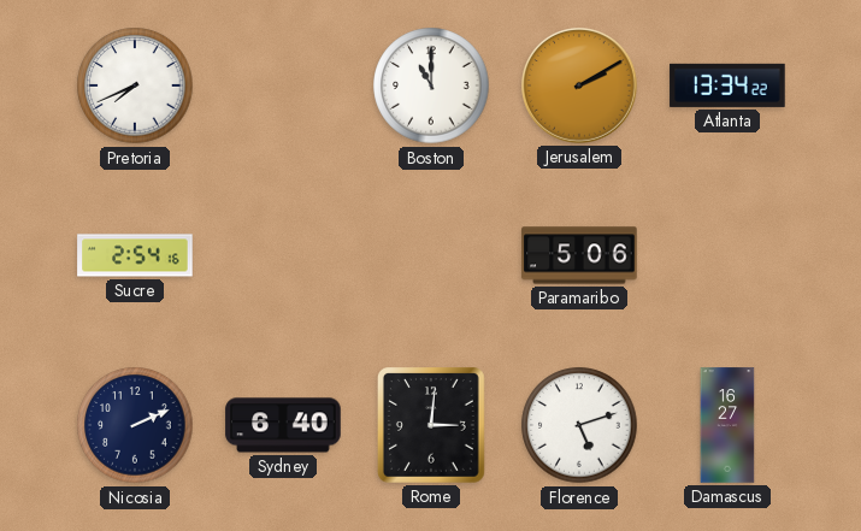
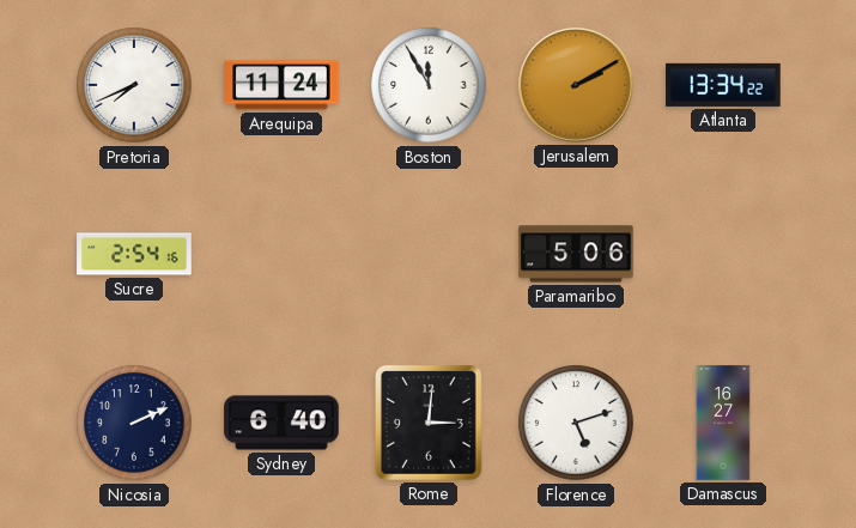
Arequipa: none -> 11:24
Boston: 11:00 -> 11:55
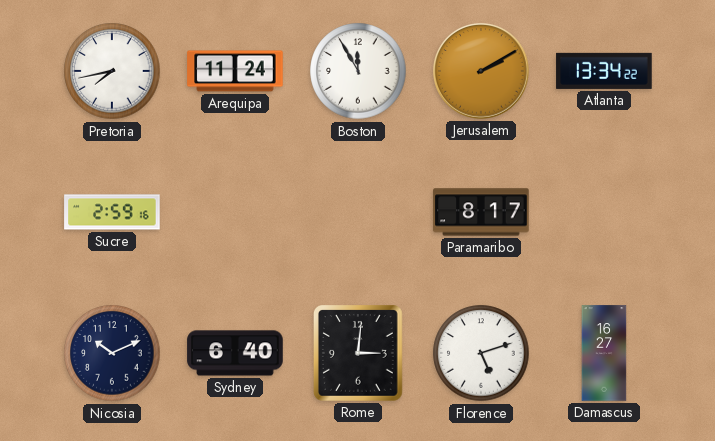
Pretoria: 7:41 -> 7:43
Sucre: 2:54 -> 2:59
Paramaribo: 5:06 -> 8:17
Nicosia: 2:11 -> 10:11
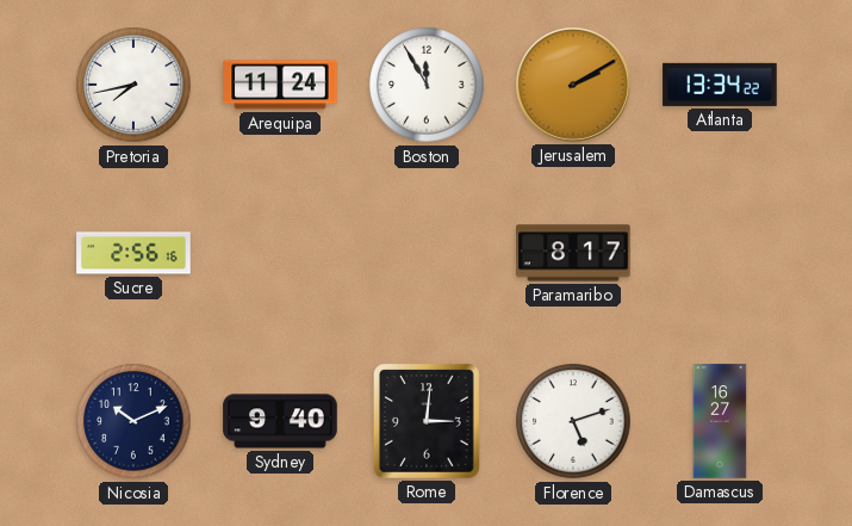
Sucre: 2:59 -> 2:56
Sydney: 6:40 -> 9:40
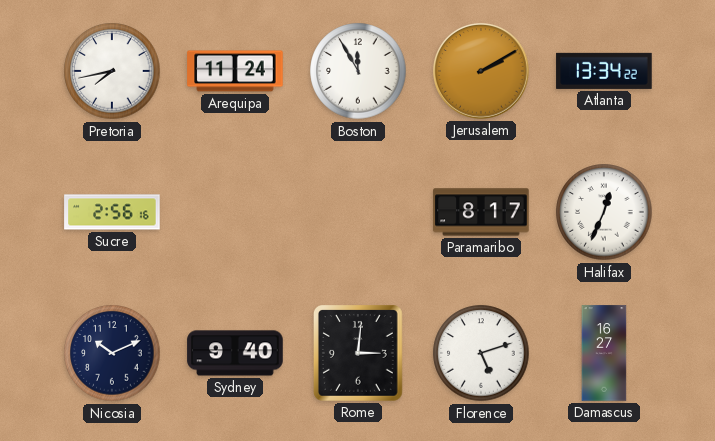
Halifax: none -> 12:34
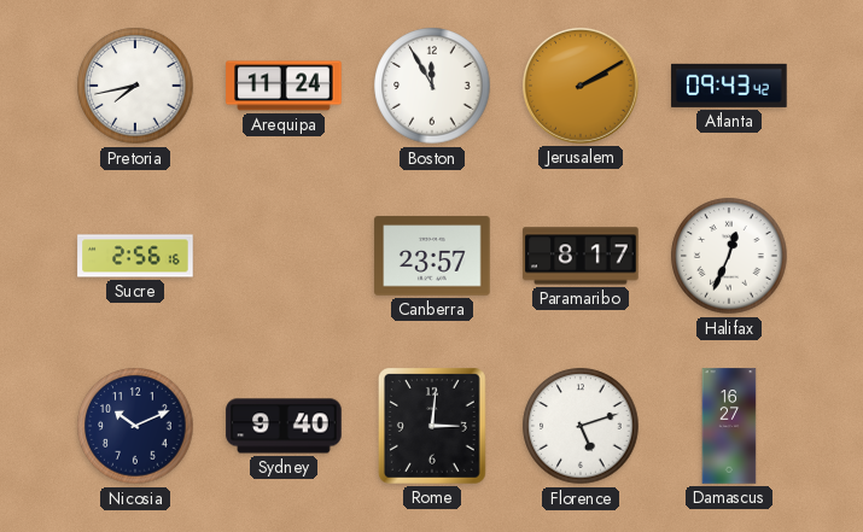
Atlanta: 13:34 -> 09:43
Canberra: none -> 23:57
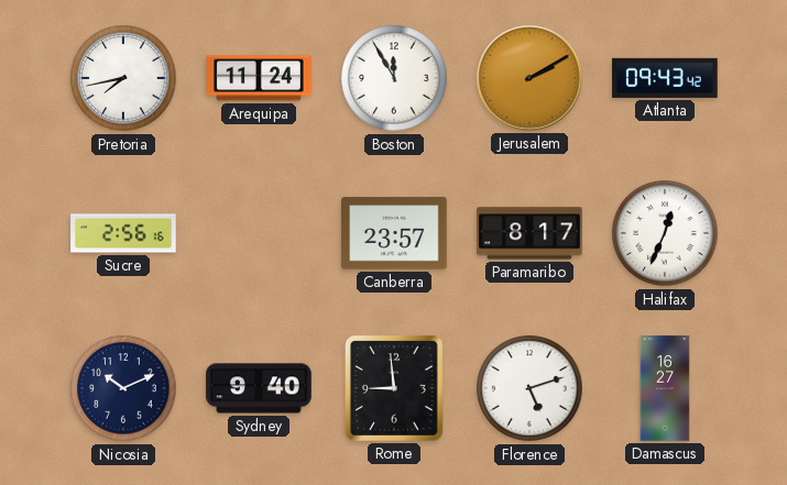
Rome: 3:01 -> 8:59
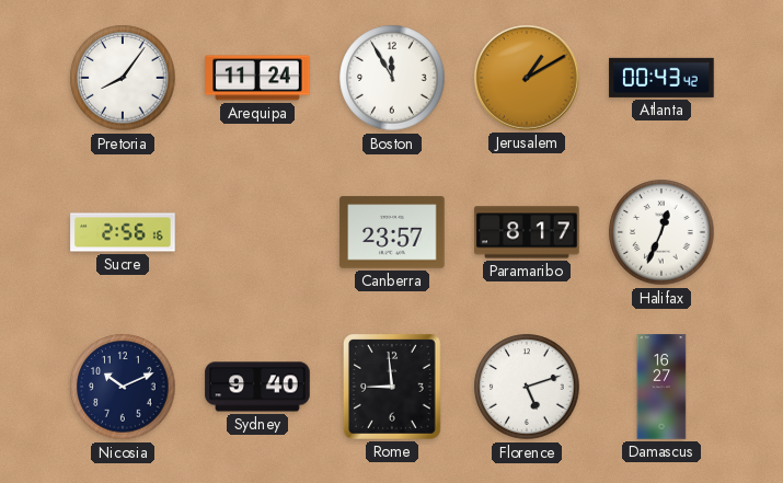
Pretoria: 7:43 -> 8:06
Jerusalem: 2:10 -> 1:10
Atlanta: 09:43 -> 00:43
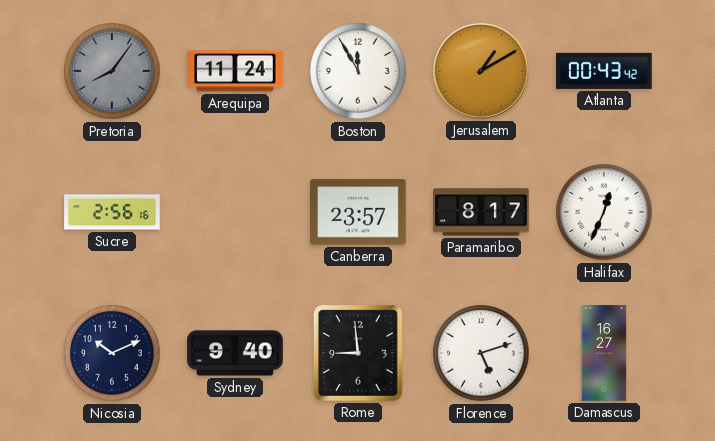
Pretoria dial: white -> grey
